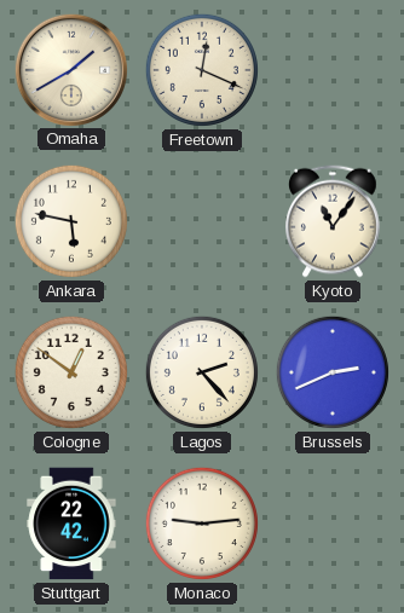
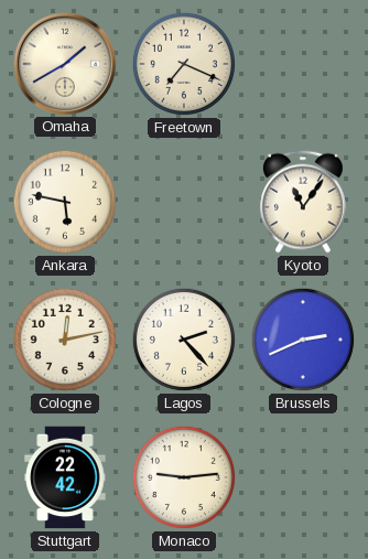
Freetown: 12:19 -> 7:19
Cologne: 12:51 -> 12:13
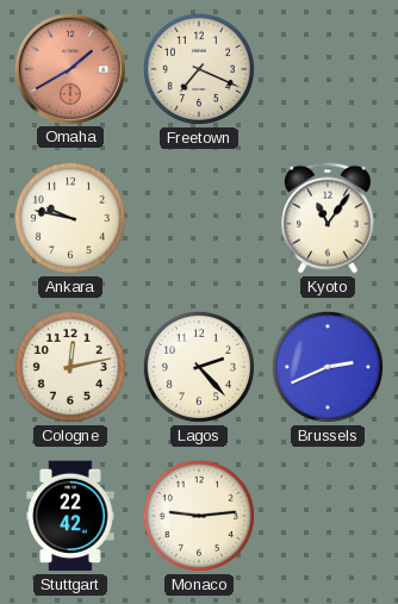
Omaha dial: cream -> salmon
Ankara: 5:47 -> 9:47
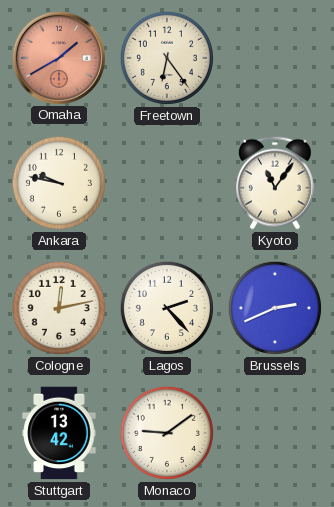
Freetown: 7:19 -> 6:24
Stuttgart: 22:42 -> 13:42
Monaco: 9:14 -> 9:09
